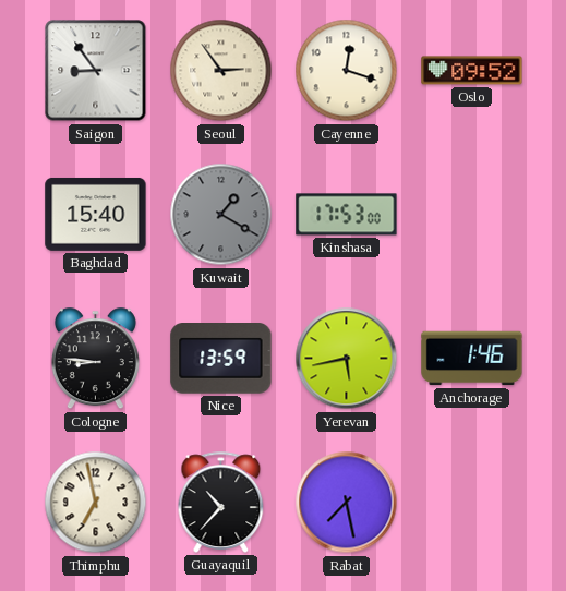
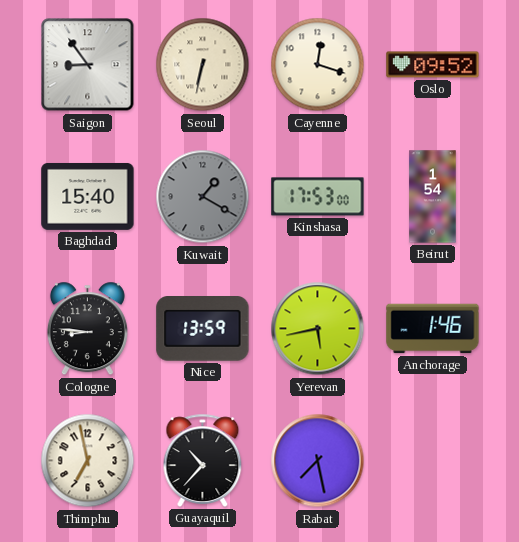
Seoul: 2:54 -> 6:32
Beirut: none -> 1:54
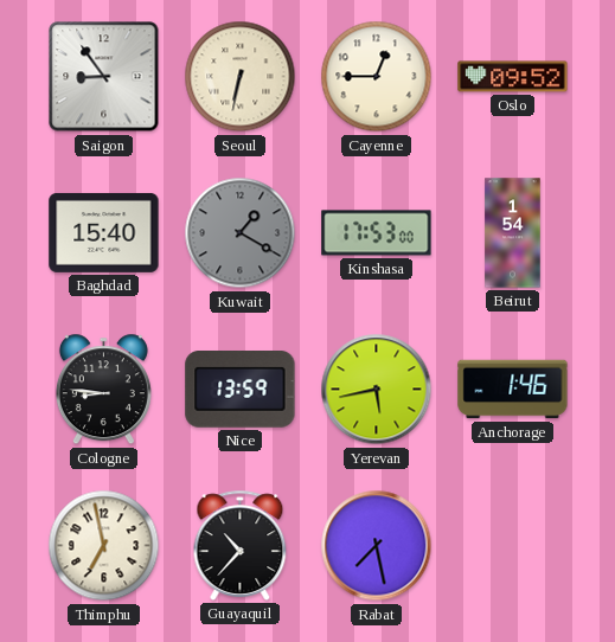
Cayenne: 12:18 -> 12:45
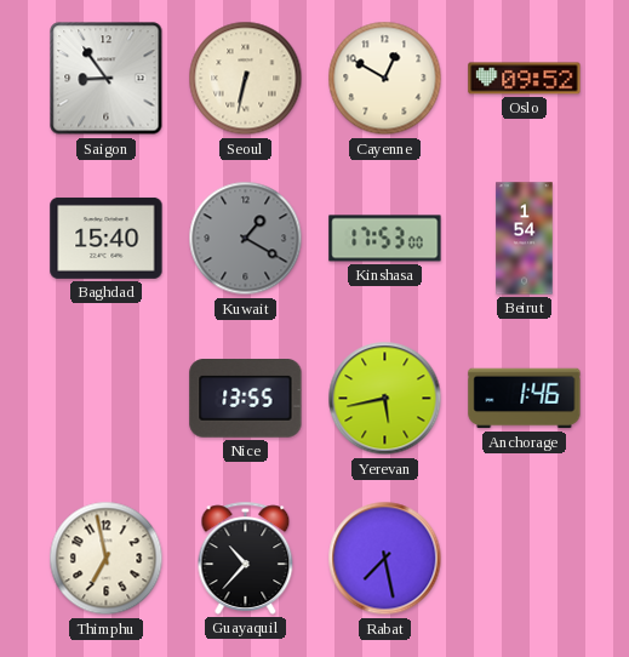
Cayenne: 12:45 -> 12:50
Cologne: 8:46 -> none
Nice: 13:59 -> 13:55
